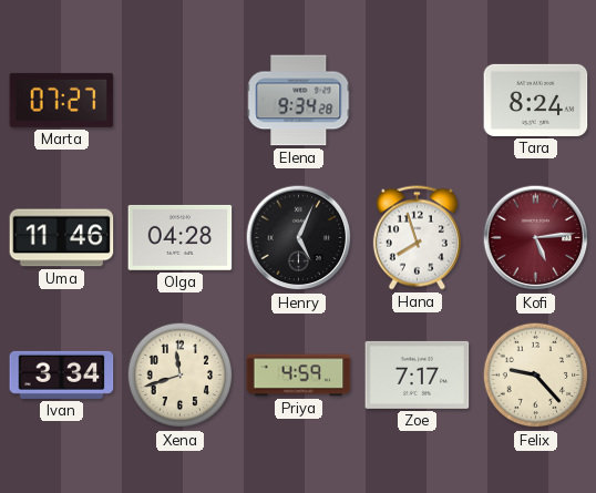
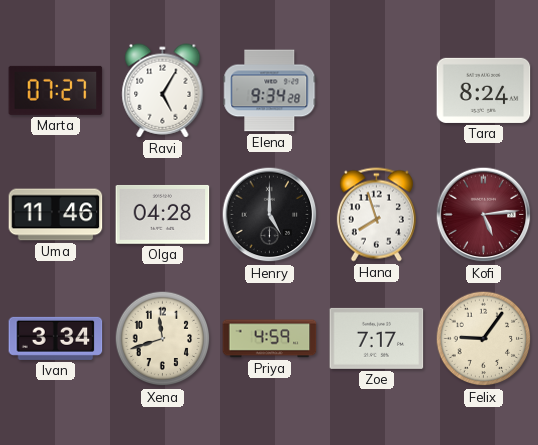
Ravi: none -> 5:05
Henry: 5:04 -> 5:00
Felix: 9:23 -> 9:06
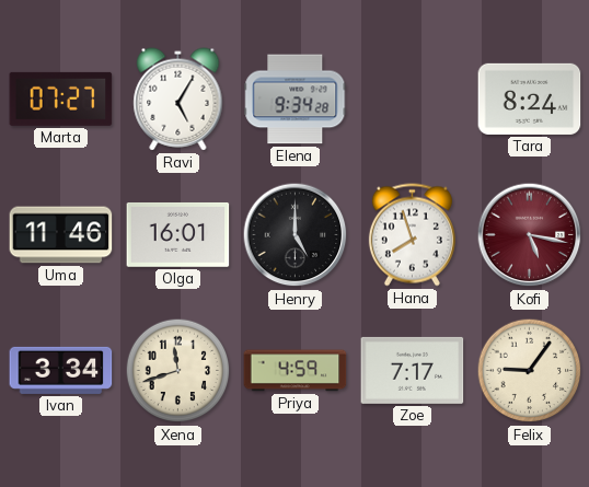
Olga: 04:28 -> 16:01
Kofi: 5:14 -> 5:17
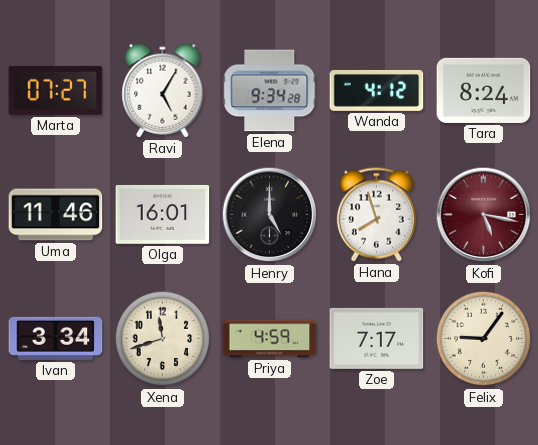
Wanda: none -> 4:12
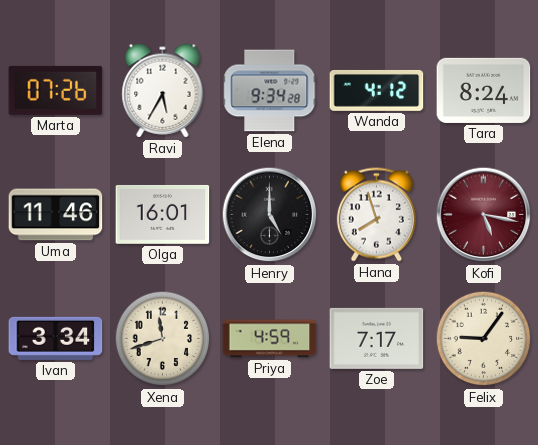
Marta: 07:27 -> 07:26
Ravi: 5:05 -> 5:35
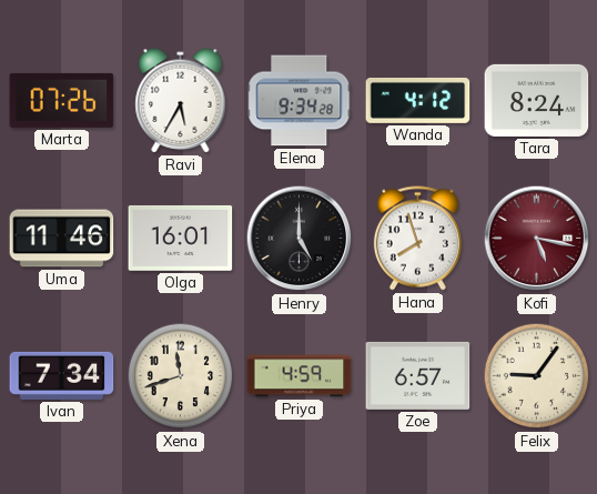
Ivan: 3:34 -> 7:34
Zoe: 7:17 -> 6:57
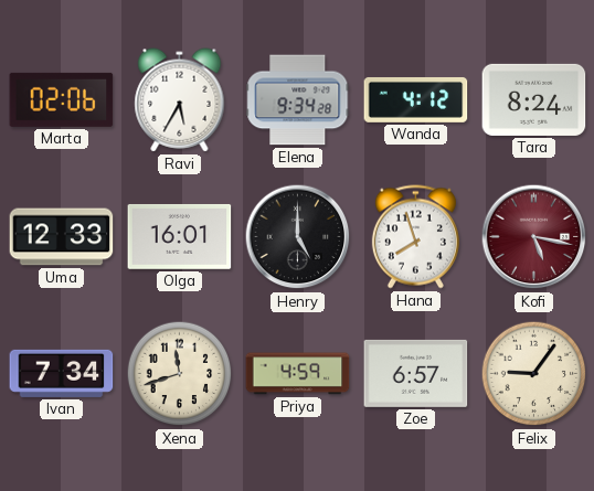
Marta: 07:26 -> 02:06
Uma: 11:46 -> 12:33
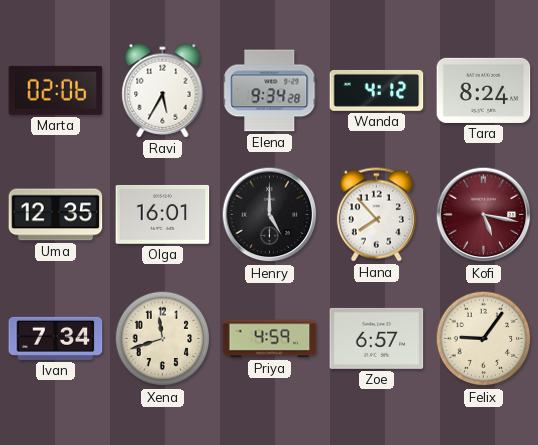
Uma: 12:33 -> 12:35
Hana: 7:57 -> 7:53
